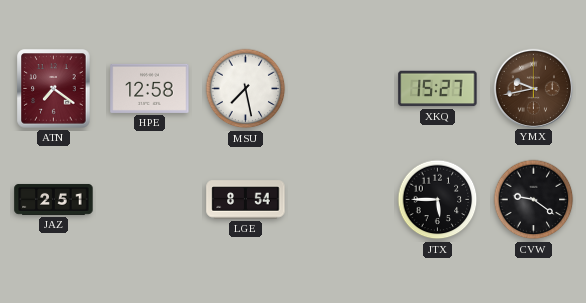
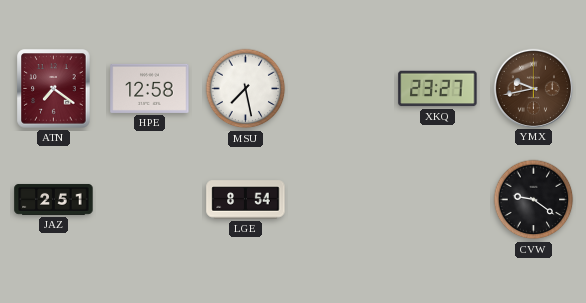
XKQ: 15:27 -> 23:27
JTX: 5:45 -> none
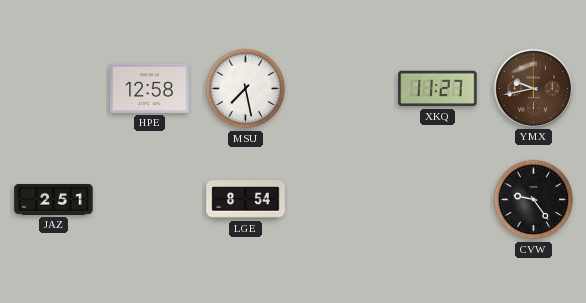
ATN: 7:21 -> none
XKQ: 23:27 -> 11:27
CVW: 9:21 -> 9:24
